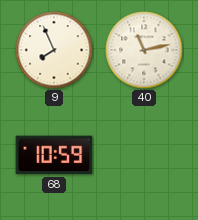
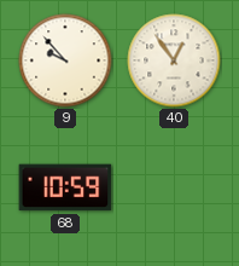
9: 7:56 -> 9:53
40: 11:13 -> 12:54
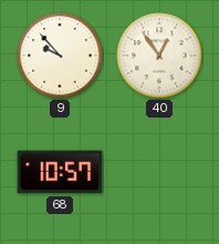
68: 10:59 -> 10:57
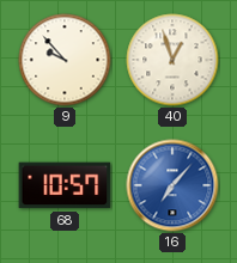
40: 12:54 -> 12:57
16: none -> 7:07
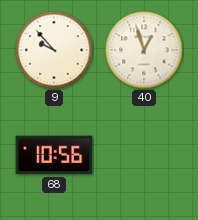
68: 10:57 -> 10:56
16: 7:07 -> none
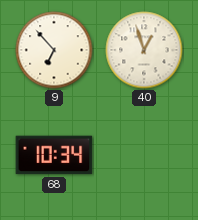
9: 9:53 -> 6:53
68: 10:56 -> 10:34
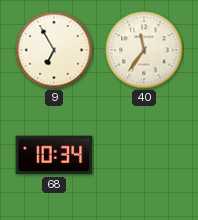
9: 6:53 -> 6:55
40: 12:57 -> 11:36
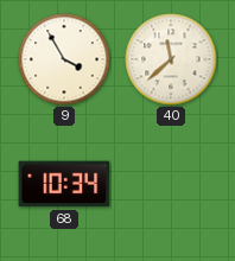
9: 6:55 -> 3:55
40: 11:36 -> 11:38
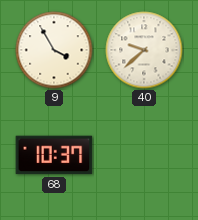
40: 11:38 -> 9:38
68: 10:34 -> 10:37
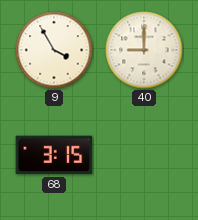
40: 9:38 -> 9:00
68: 10:37 -> 3:15
